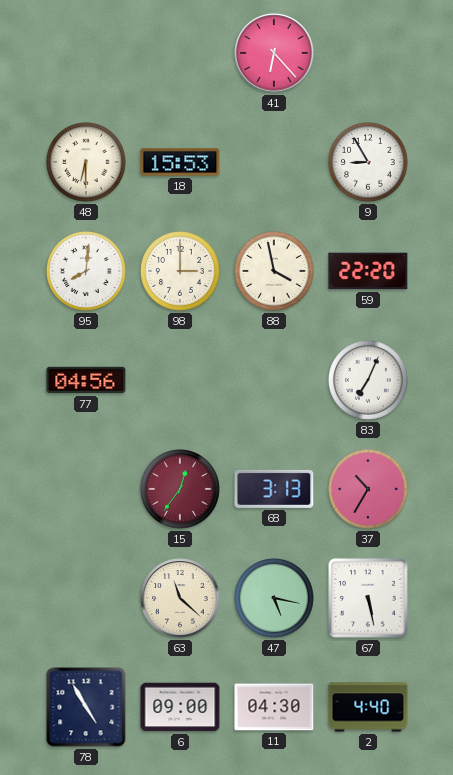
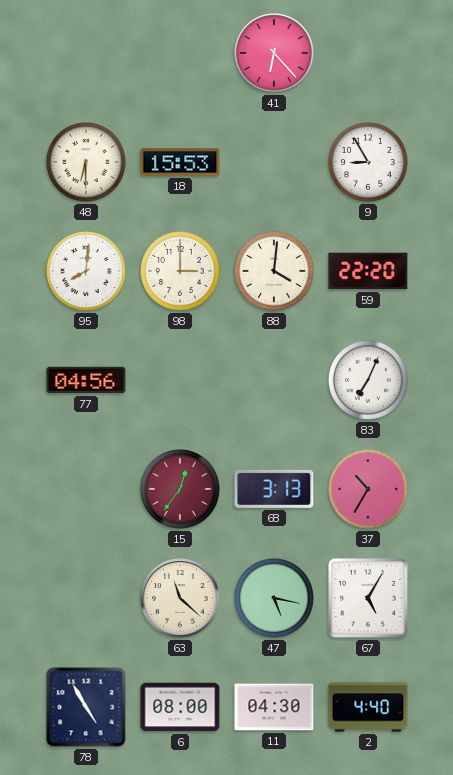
88: 3:58 -> 4:01
67: 5:28 -> 5:05
6: 09:00 -> 08:00
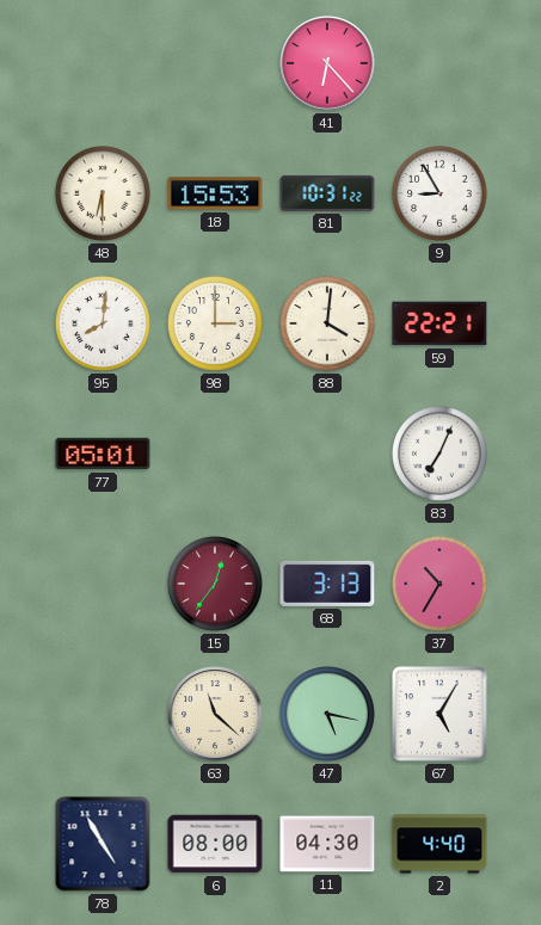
81: none -> 10:31
59: 22:20 -> 22:21
77: 04:56 -> 05:01
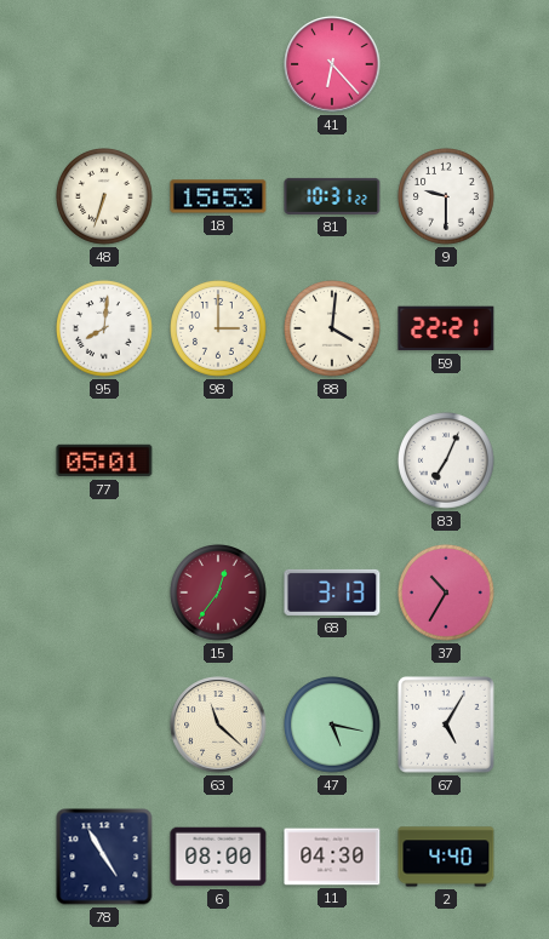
48: 6:30 -> 6:33
9: 8:55 -> 9:30
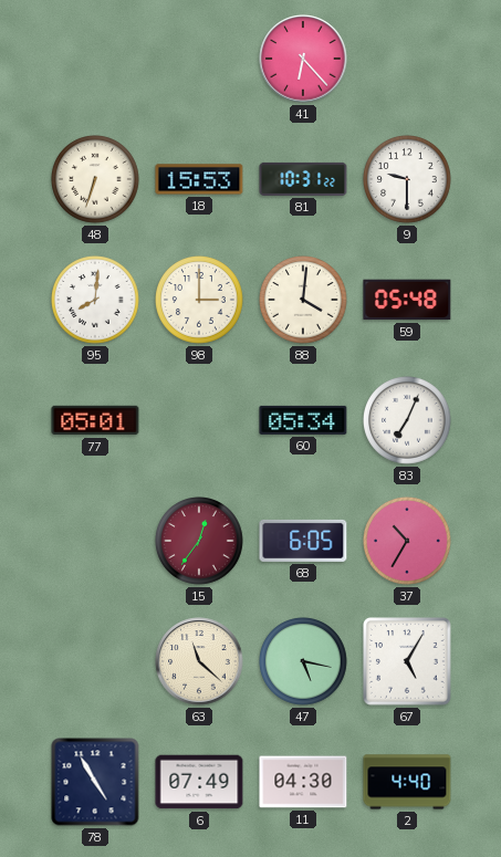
59: 22:21 -> 05:48
60: none -> 05:34
68: 3:13 -> 6:05
6: 08:00 -> 07:49
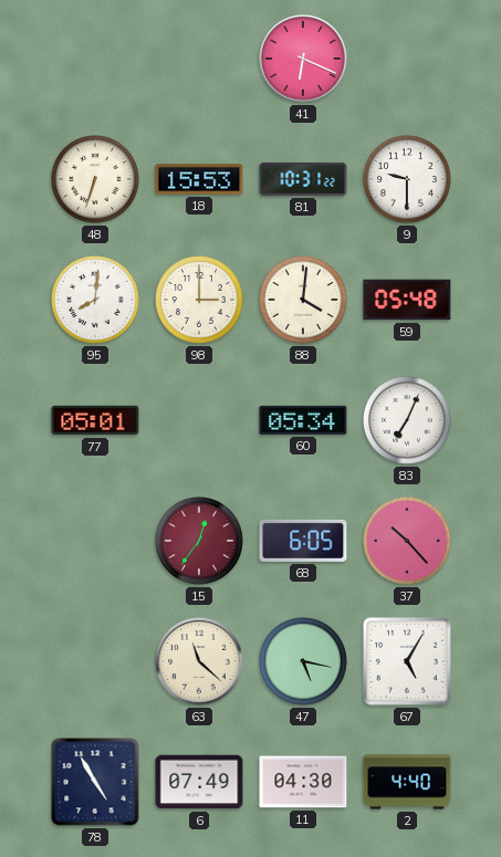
41: 6:23 -> 6:19
37: 10:35 -> 10:23
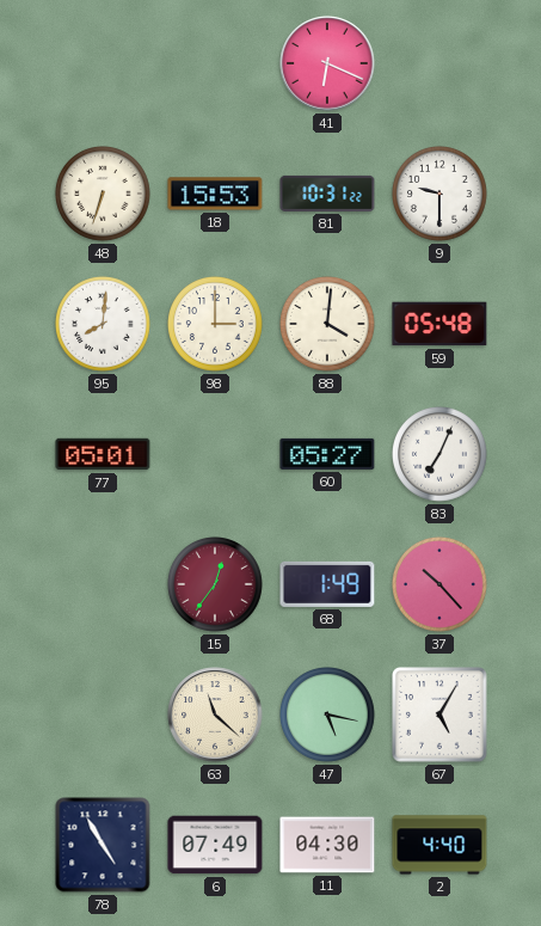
60: 05:34 -> 05:27
68: 6:05 -> 1:49
